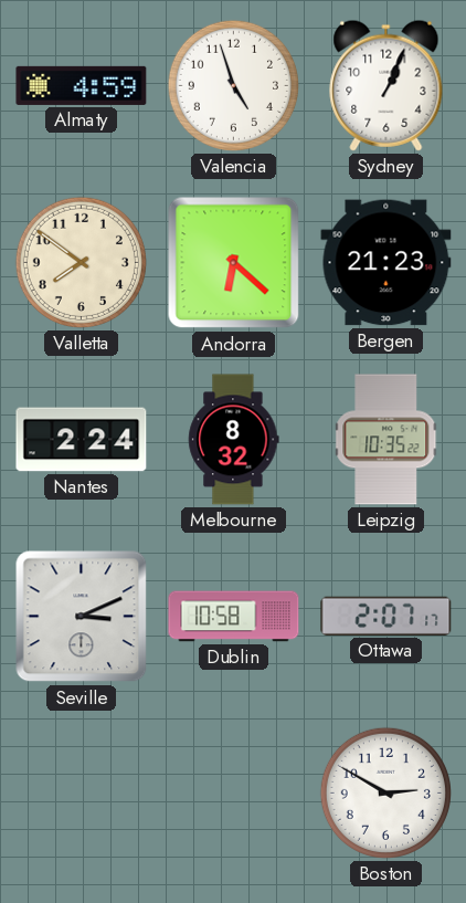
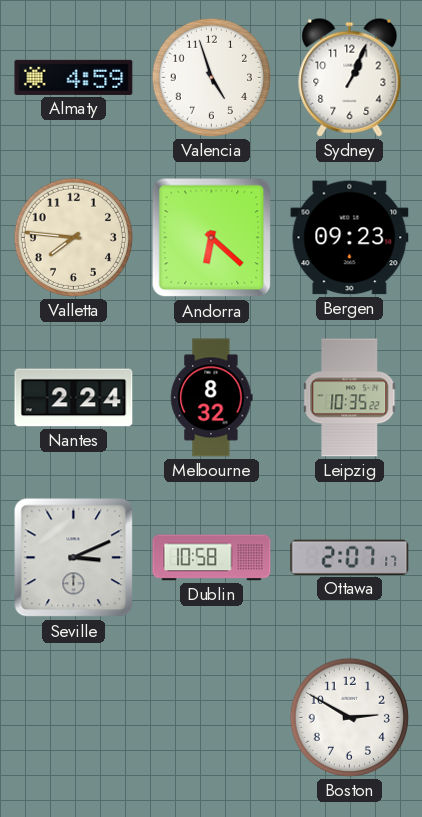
Valletta: 7:51 -> 7:46
Bergen: 21:23 -> 09:23
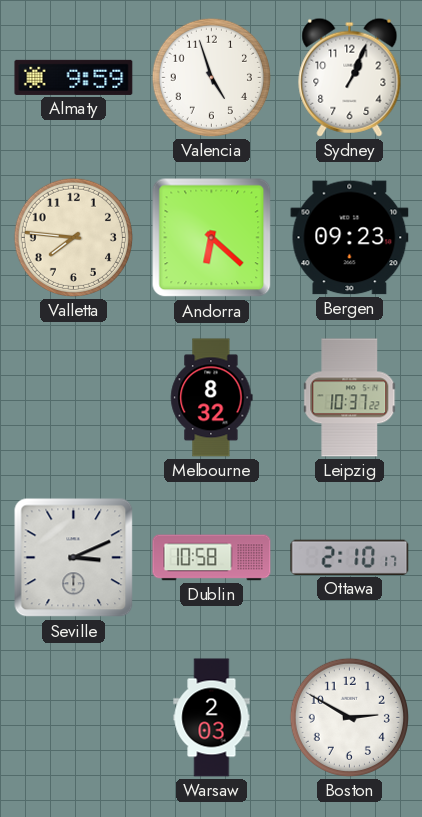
Almaty: 4:59 -> 9:59
Nantes: 2:24 -> none
Leipzig: 10:35 -> 10:37
Ottawa: 2:07 -> 2:10
Warsaw: none -> 2:03
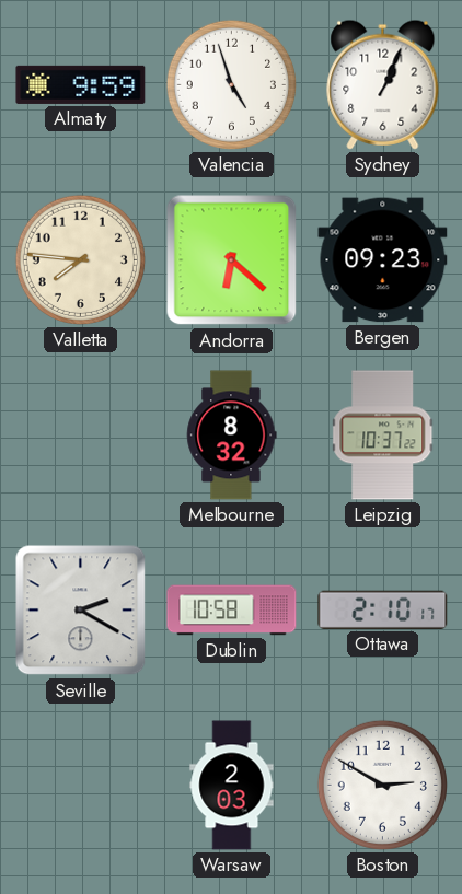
Seville: 3:11 -> 2:20
